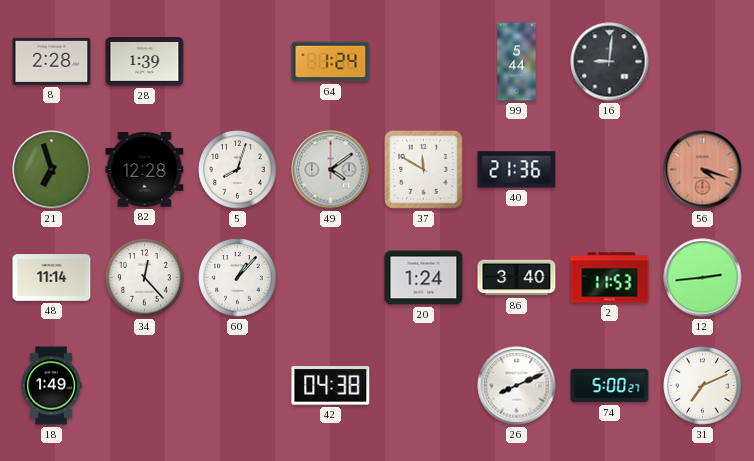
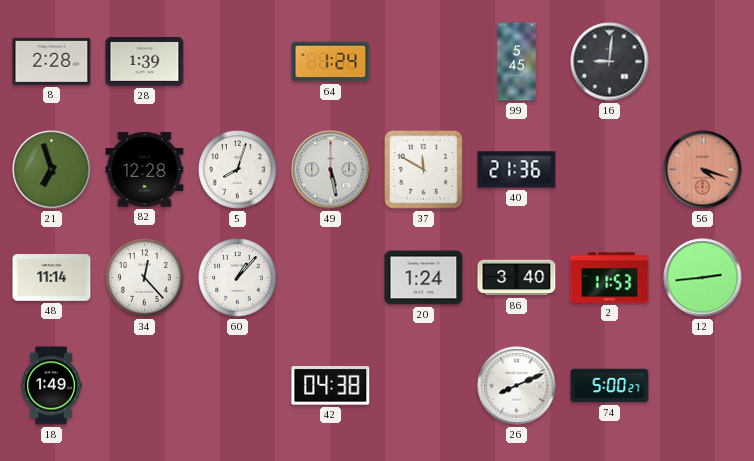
99: 5:44 -> 5:45
49: 4:09 -> 5:28
31: 7:11 -> none
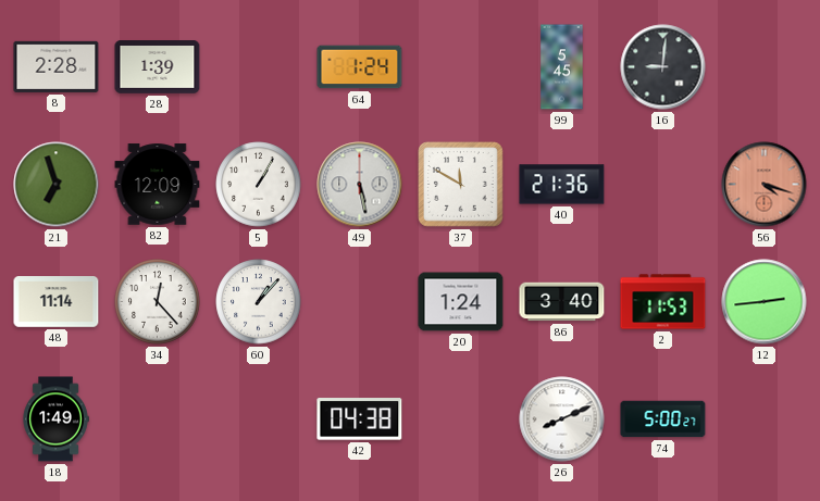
82: 12:28 -> 12:09
5: 8:03 -> 1:05
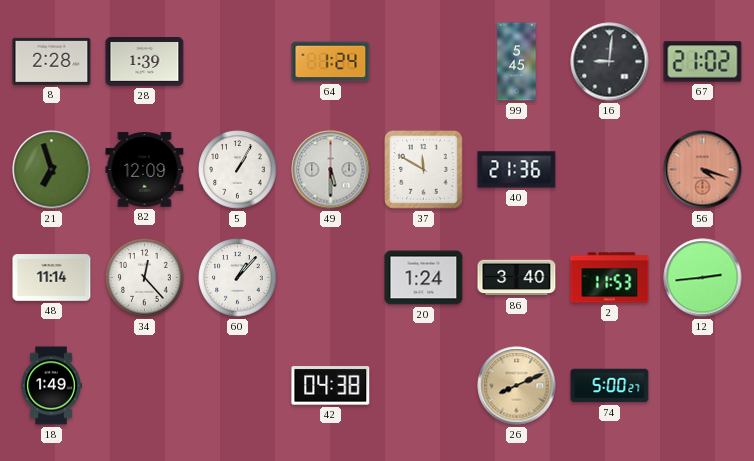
67: none -> 21:02
49: 5:28 -> 5:30
26 dial: white -> champagne
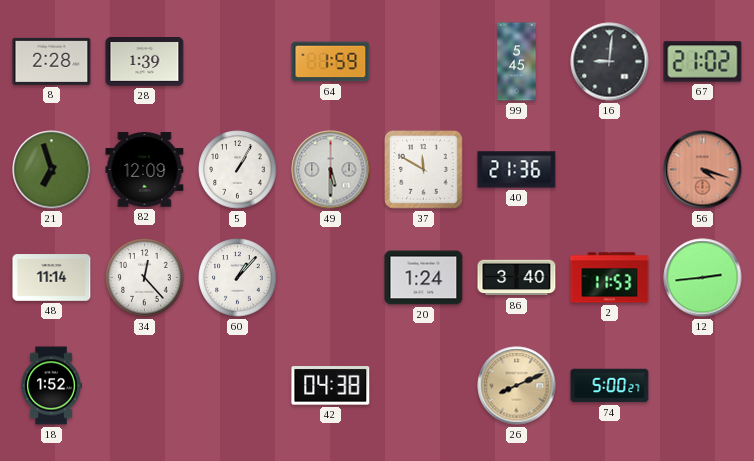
64: 1:24 -> 1:59
18: 1:49 -> 1:52
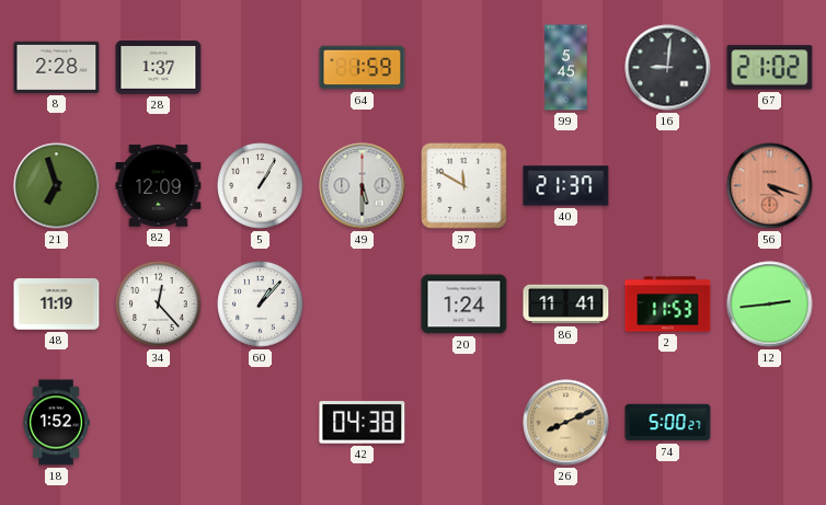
28: 1:39 -> 1:37
40: 21:36 -> 21:37
48: 11:14 -> 11:19
86: 3:40 -> 11:41
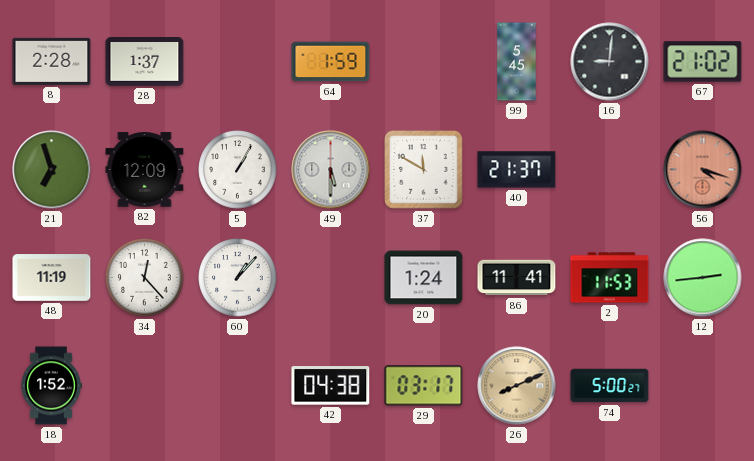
29: none -> 03:17
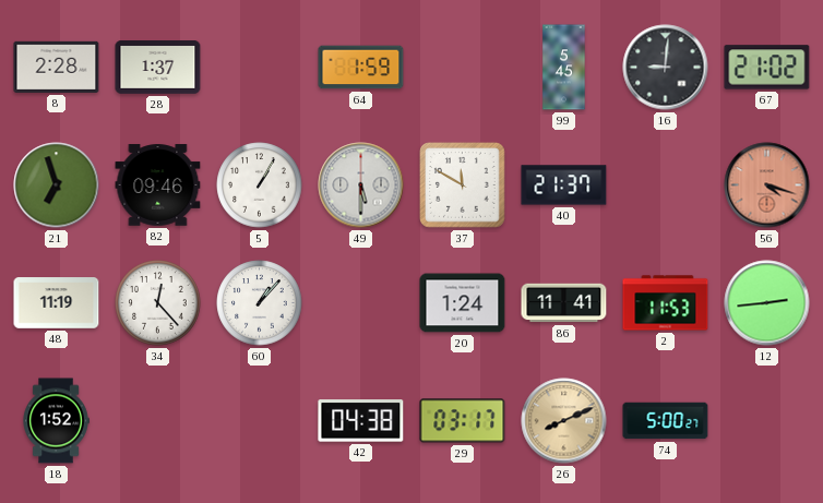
82: 12:09 -> 09:46
